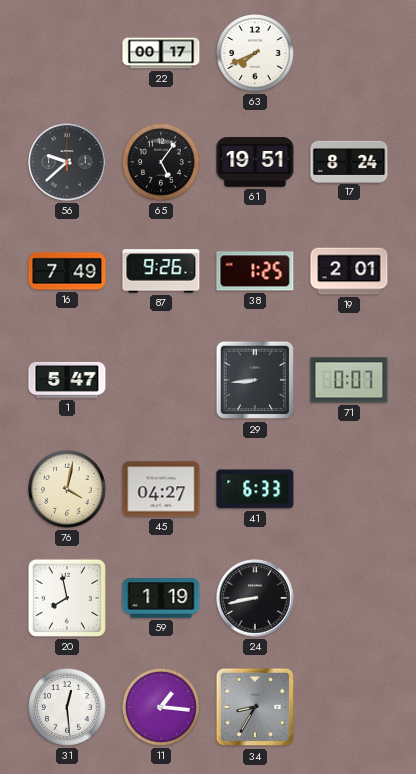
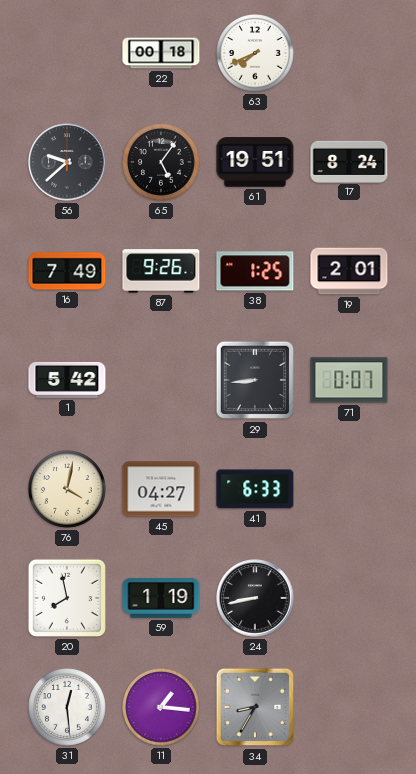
22: 00:17 -> 00:18
1: 5:47 -> 5:42
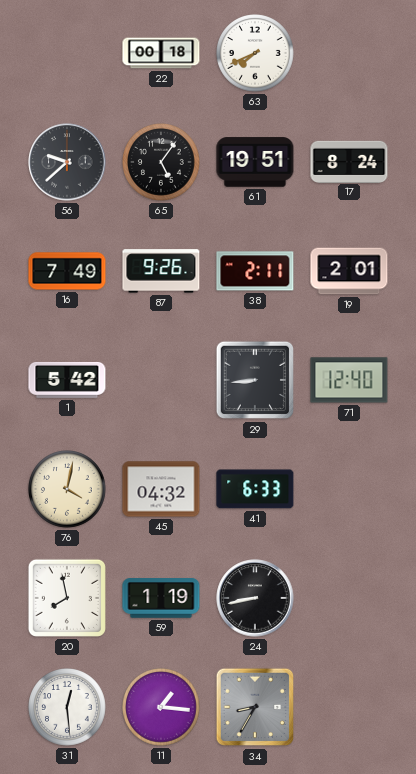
38: 1:25 -> 2:11
71: 0:07 -> 12:40
45: 04:27 -> 04:32
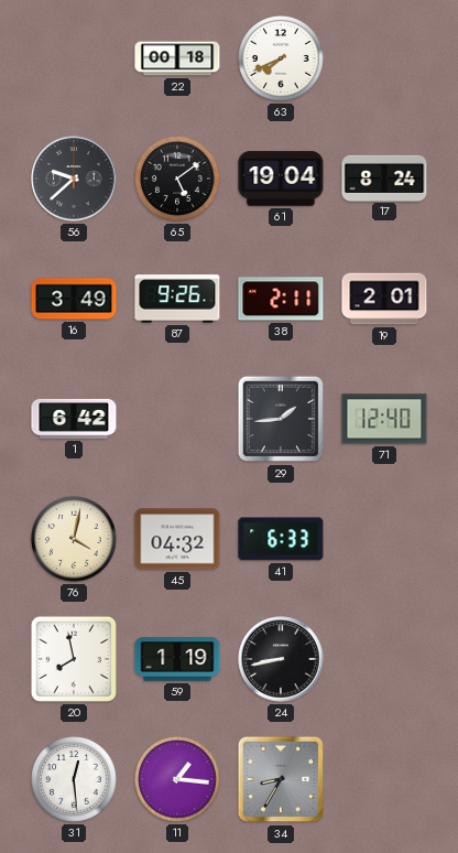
65: 5:06 -> 5:09
61: 19:51 -> 19:04
16: 7:49 -> 3:49
1: 5:42 -> 6:42
29: 8:44 -> 1:44
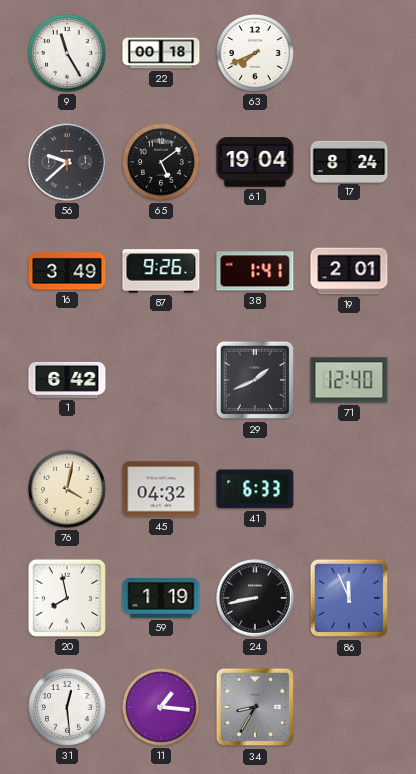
9: none -> 11:25
38: 2:11 -> 1:41
29: 1:44 -> 1:41
86: none -> 11:56
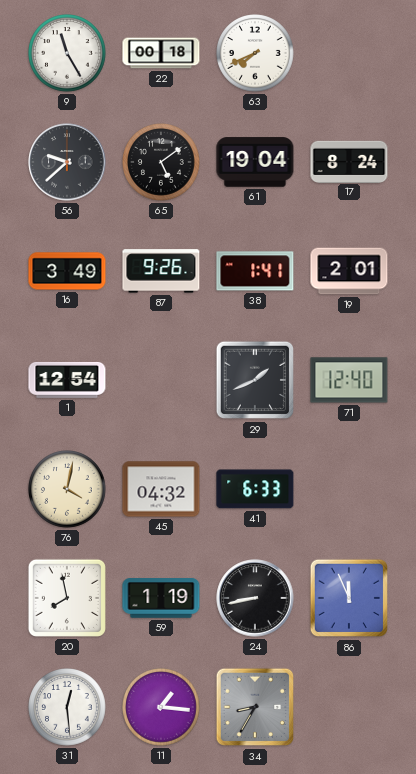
1: 6:42 -> 12:54
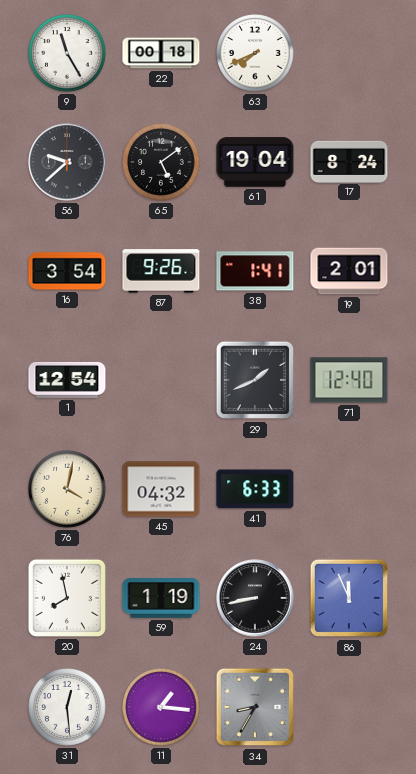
16: 3:49 -> 3:54
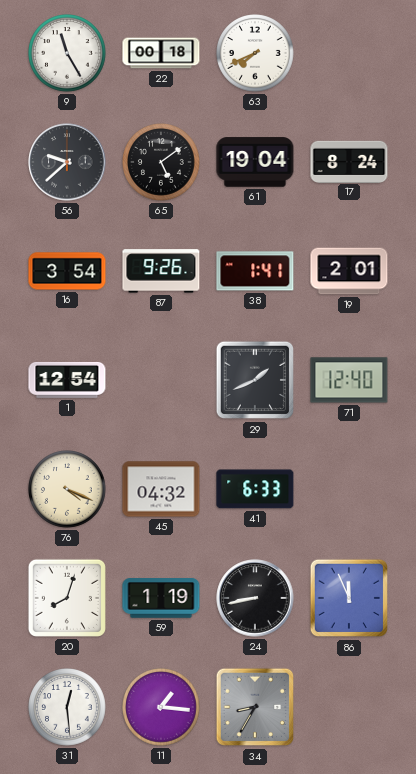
76: 4:02 -> 4:19
20: 7:58 -> 8:03
